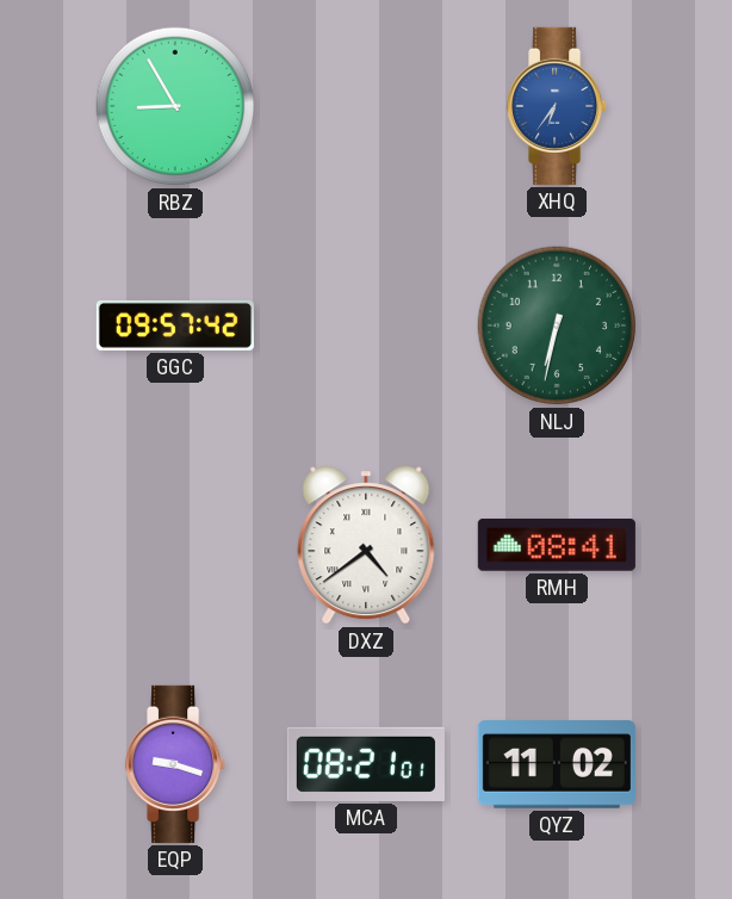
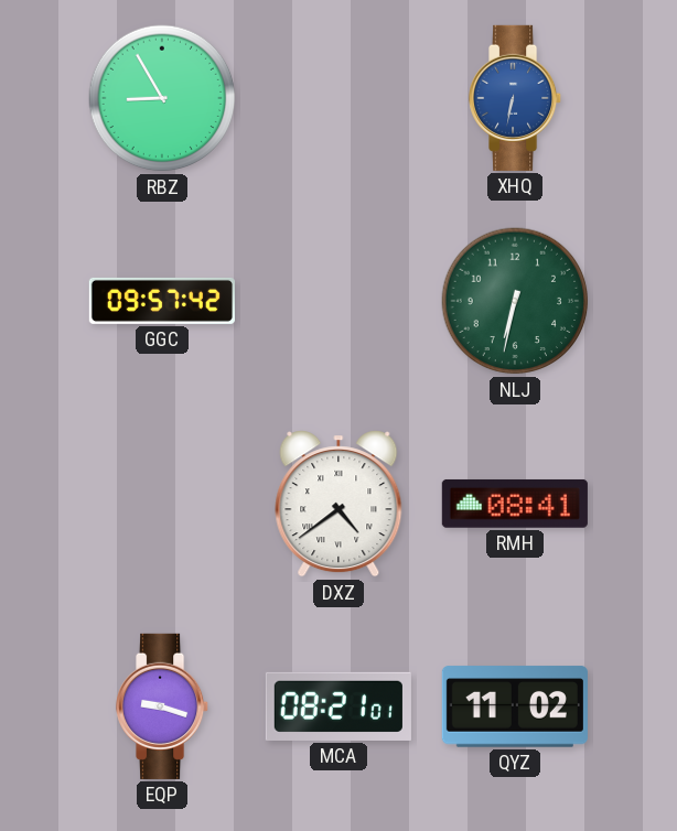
XHQ: 6:36 -> 6:32
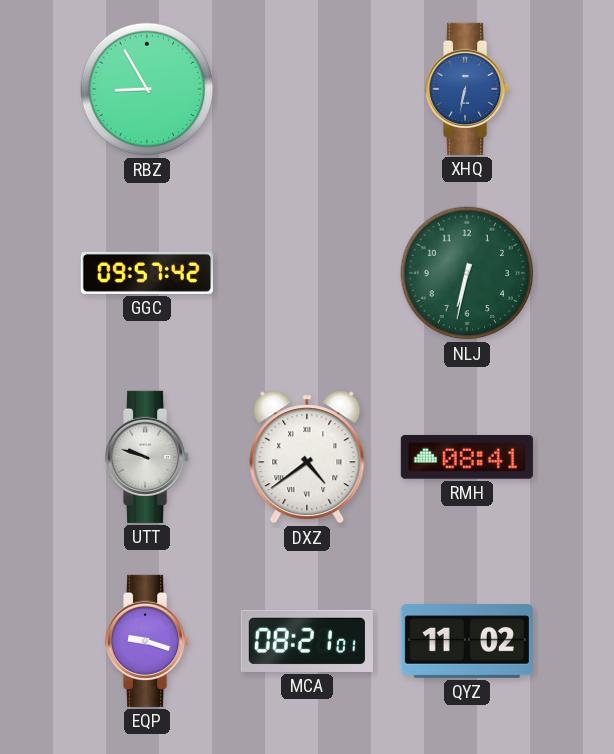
UTT: none -> 9:48
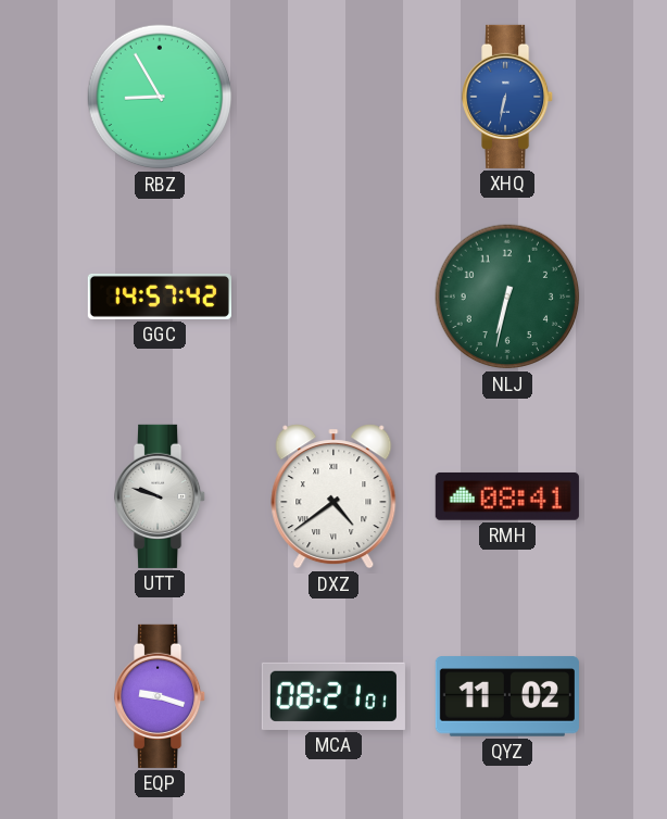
GGC: 09:57 -> 14:57
